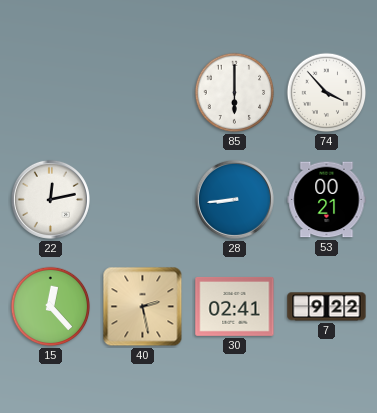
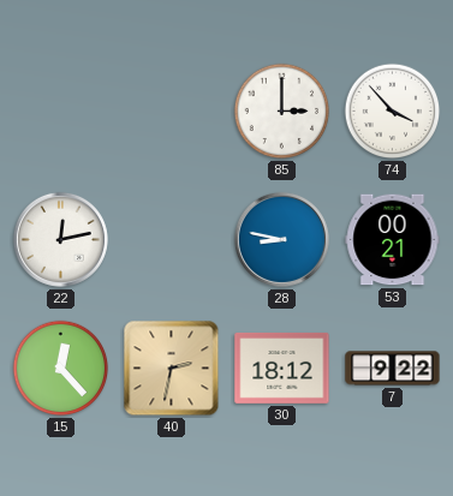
85: 6:00 -> 3:00
28: 8:44 -> 8:47
40: 2:28 -> 2:32
30: 02:41 -> 18:12
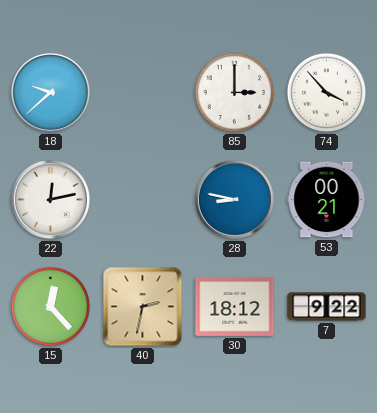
18: none -> 9:38
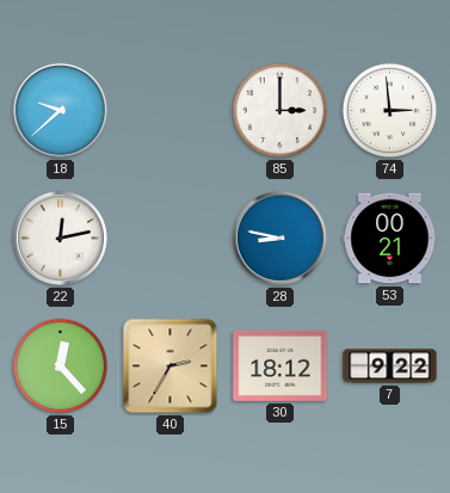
74: 3:53 -> 2:59
40: 2:32 -> 2:35
